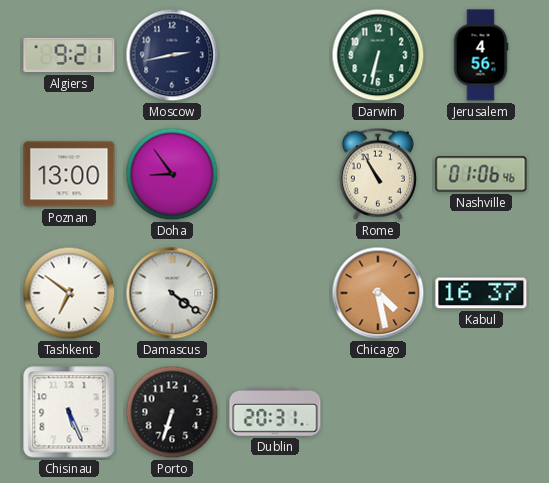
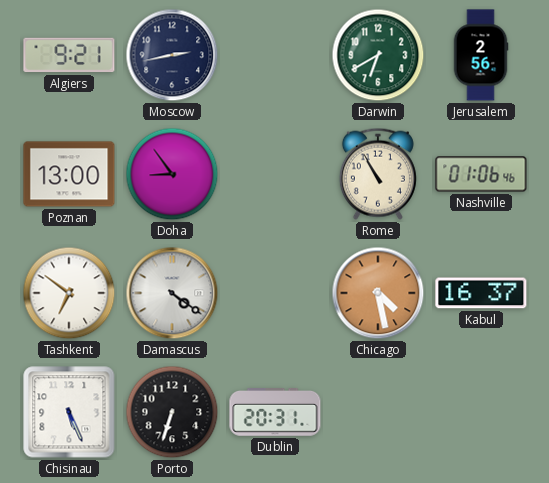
Darwin: 6:32 -> 6:40
Jerusalem: 4:56 -> 2:56
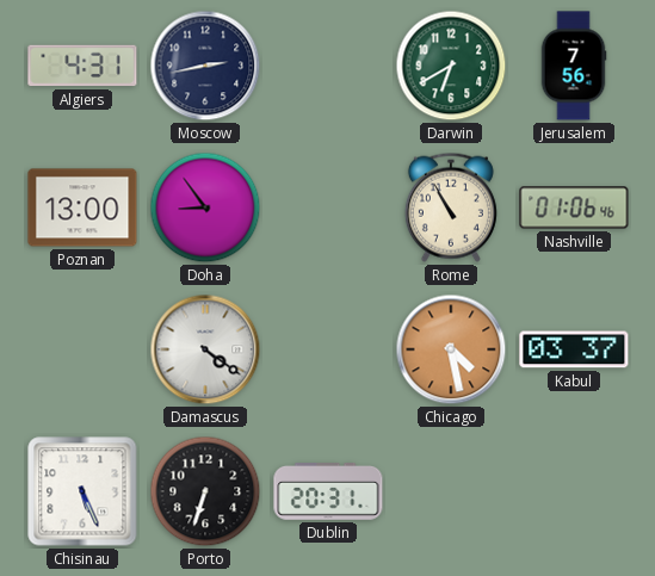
Algiers: 9:21 -> 4:31
Jerusalem: 2:56 -> 7:56
Tashkent: 6:51 -> none
Kabul: 16:37 -> 03:37
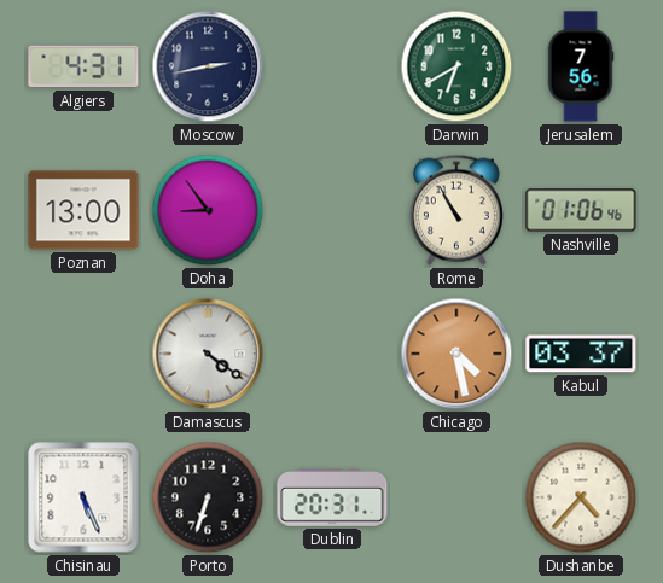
Dushanbe: none -> 4:37
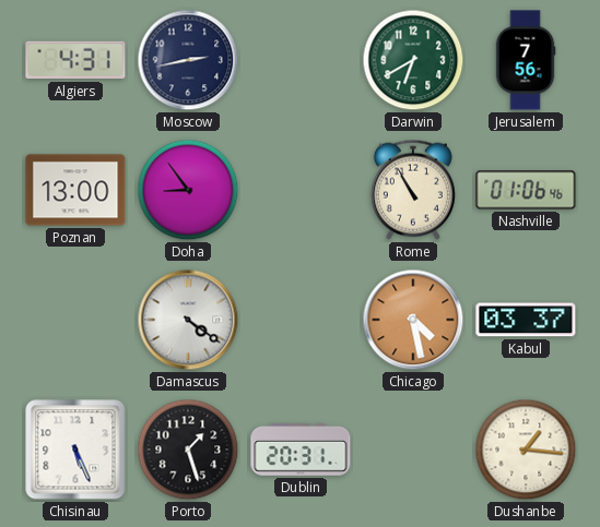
Porto: 6:33 -> 1:27
Dushanbe: 4:37 -> 1:16
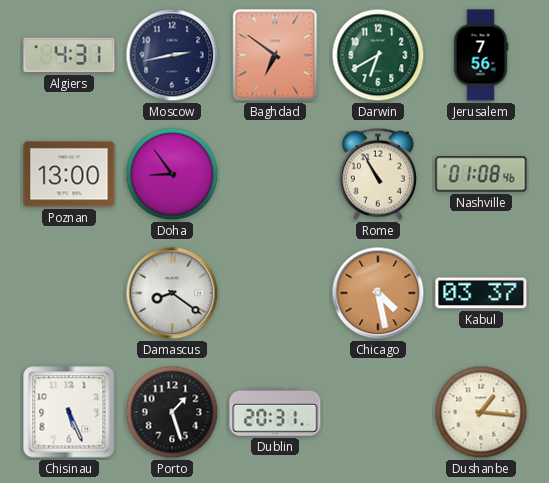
Baghdad: none -> 6:51
Nashville: 01:06 -> 01:08
Damascus: 4:21 -> 8:21
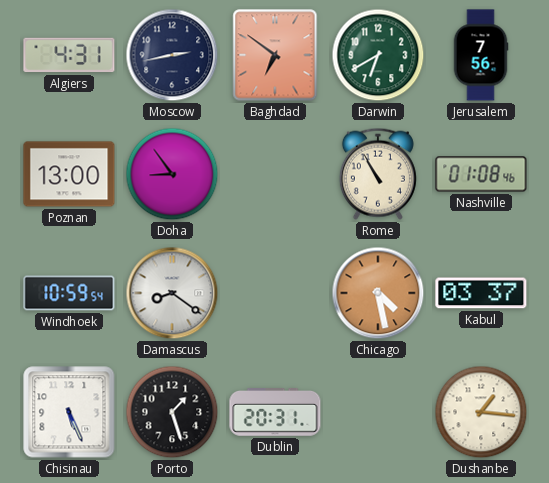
Windhoek: none -> 10:59
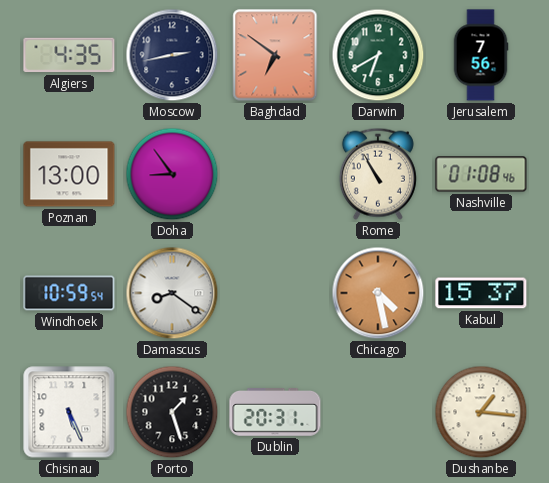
Algiers: 4:31 -> 4:35
Kabul: 03:37 -> 15:37
